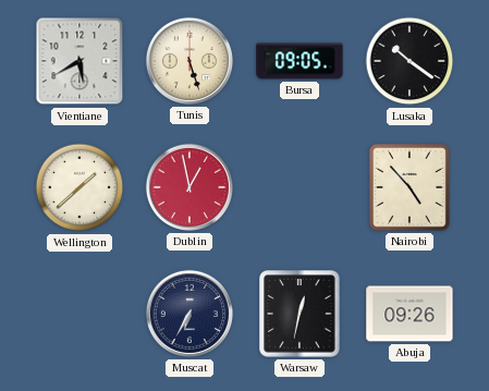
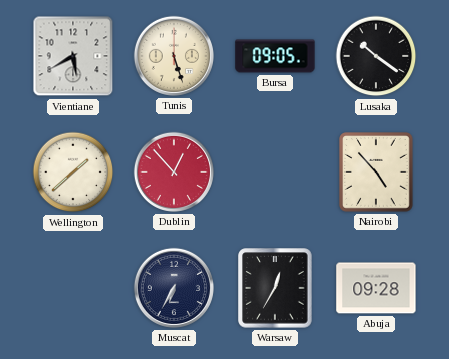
Dublin: 12:58 -> 12:53
Warsaw: 12:32 -> 12:35
Abuja: 09:26 -> 09:28
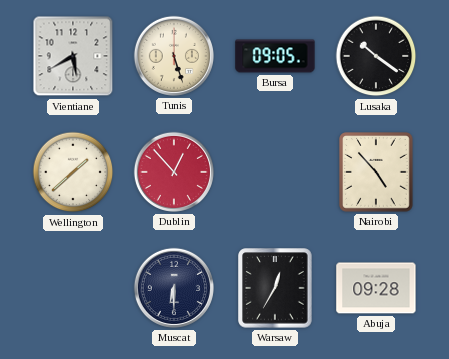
Muscat: 6:35 -> 6:30
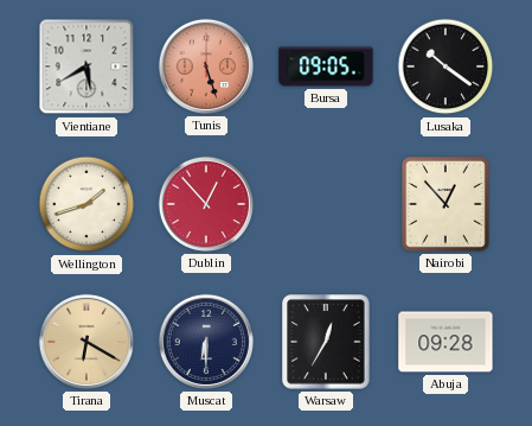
Tunis dial: cream -> salmon
Wellington: 1:38 -> 1:42
Nairobi: 4:53 -> 12:53
Tirana: none -> 6:20
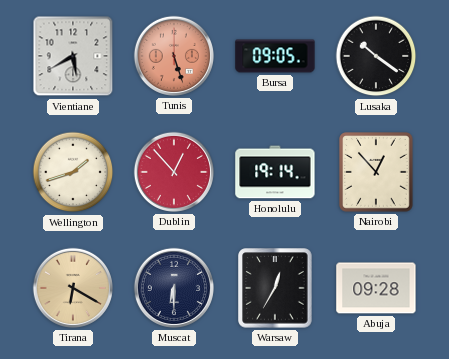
Honolulu: none -> 19:14
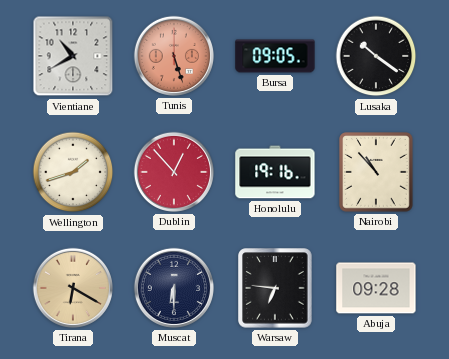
Vientiane: 5:40 -> 10:40
Honolulu: 19:14 -> 19:16
Nairobi: 12:53 -> 10:53
Warsaw: 12:35 -> 6:46
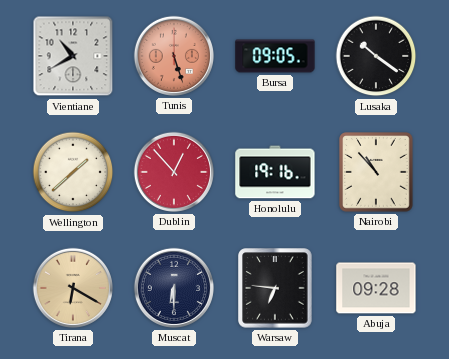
Wellington: 1:42 -> 1:38
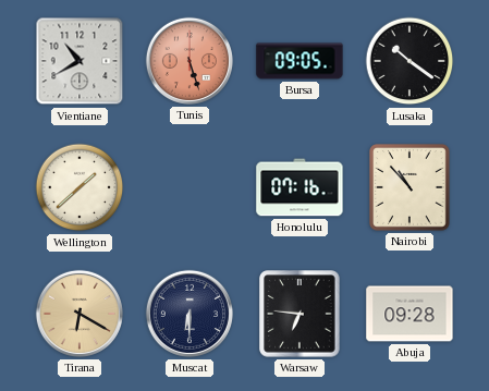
Dublin: 12:53 -> none
Honolulu: 19:16 -> 07:16
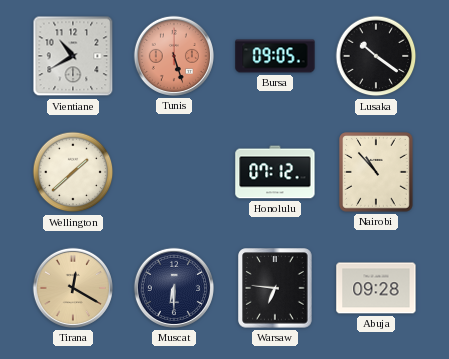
Honolulu: 07:16 -> 07:12
Tirana: 6:20 -> 12:20
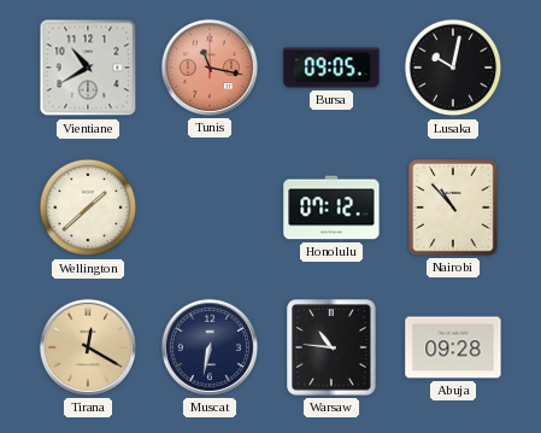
Tunis: 5:27 -> 11:17
Lusaka: 10:21 -> 10:02
Muscat: 6:30 -> 6:32
Warsaw: 6:46 -> 10:46
